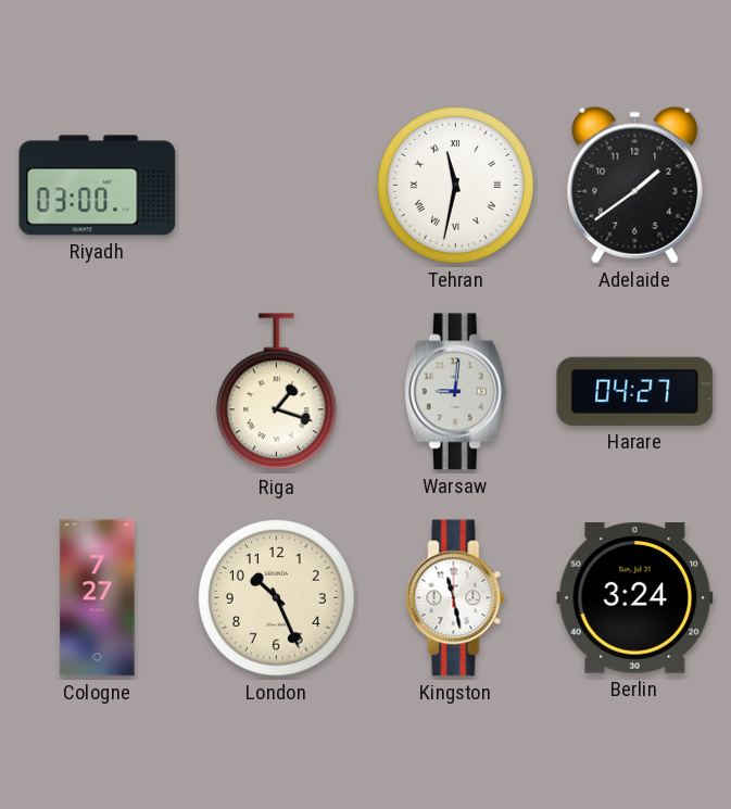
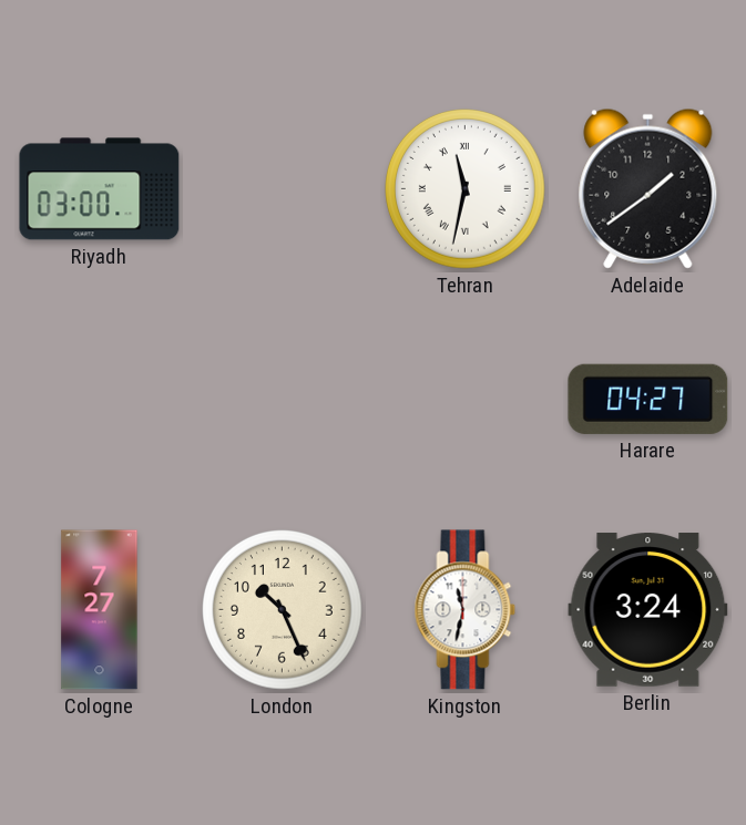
Riga: 1:18 -> none
Warsaw: 9:01 -> none
Kingston: 11:28 -> 11:32
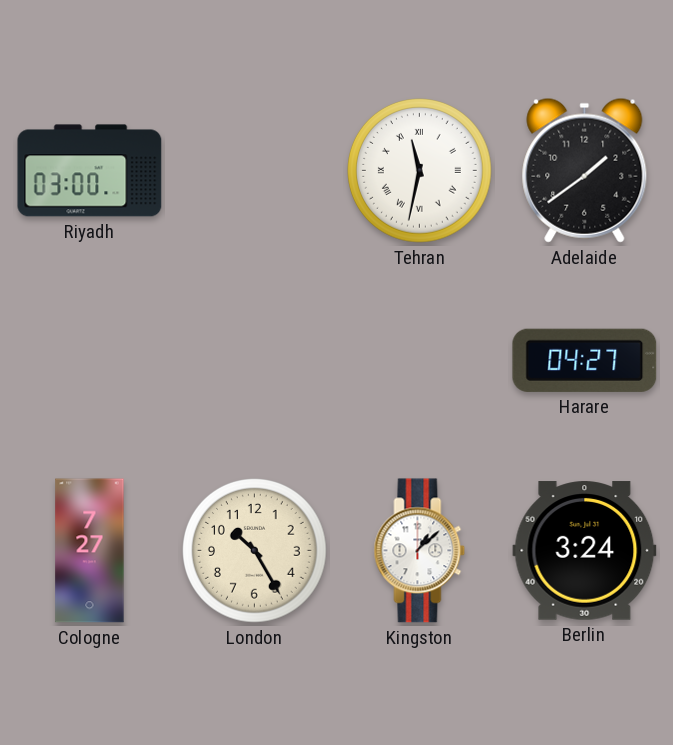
London: 10:26 -> 10:25
Kingston: 11:32 -> 1:08
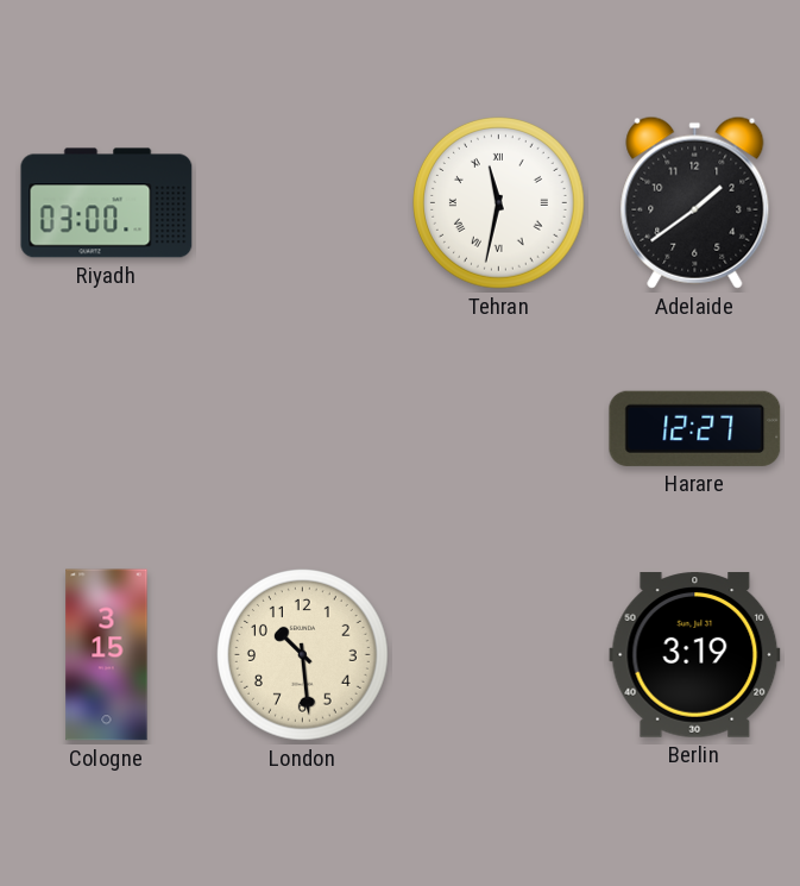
Harare: 04:27 -> 12:27
Cologne: 7:27 -> 3:15
London: 10:25 -> 10:29
Kingston: 1:08 -> none
Berlin: 3:24 -> 3:19
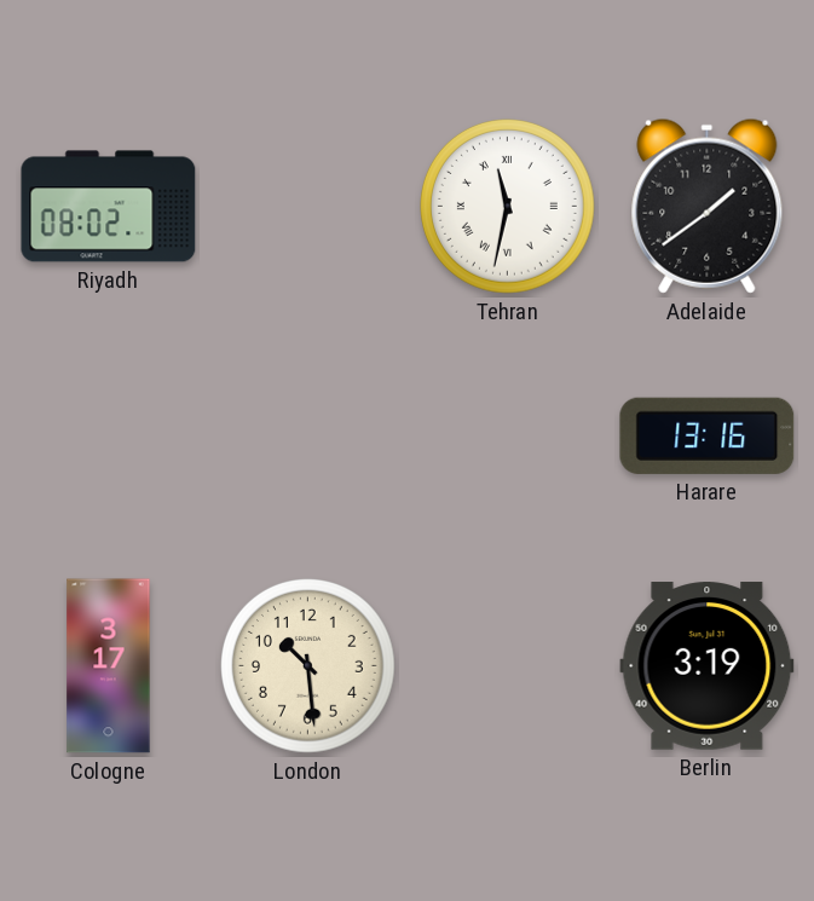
Riyadh: 03:00 -> 08:02
Harare: 12:27 -> 13:16
Cologne: 3:15 -> 3:17
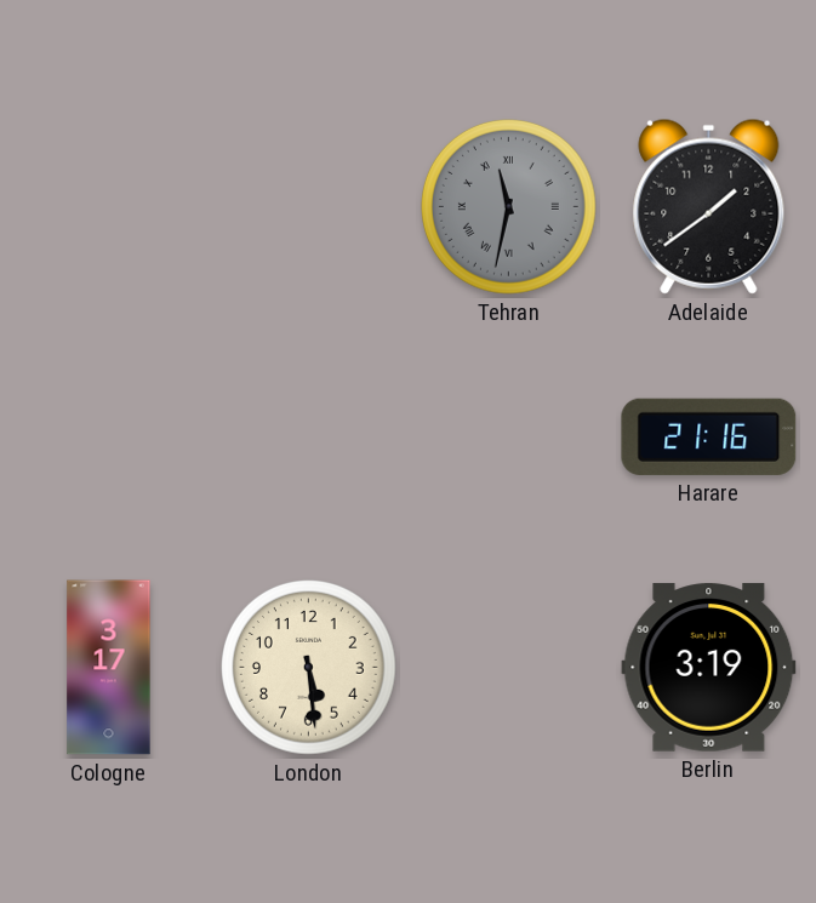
Riyadh: 08:02 -> none
Tehran dial: white -> grey
Harare: 13:16 -> 21:16
London: 10:29 -> 5:29
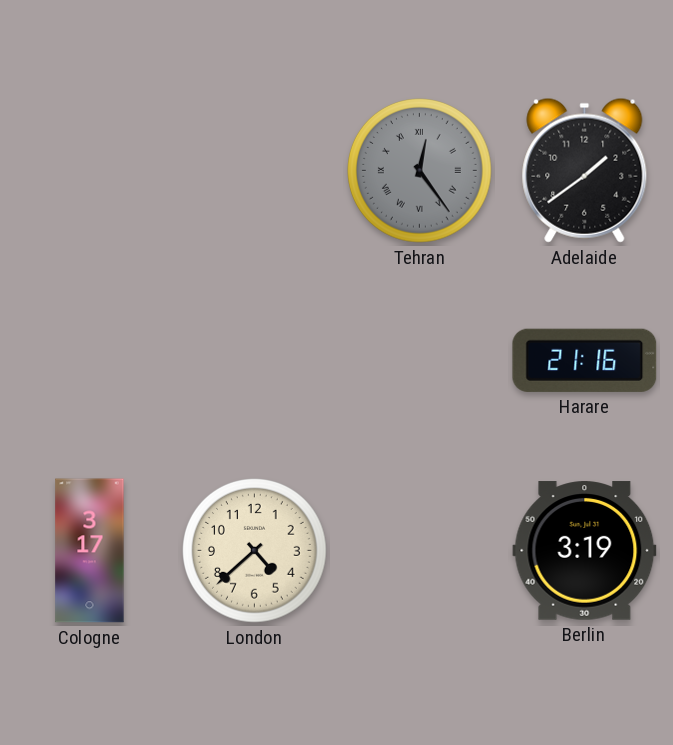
Tehran: 11:32 -> 12:24
London: 5:29 -> 4:38
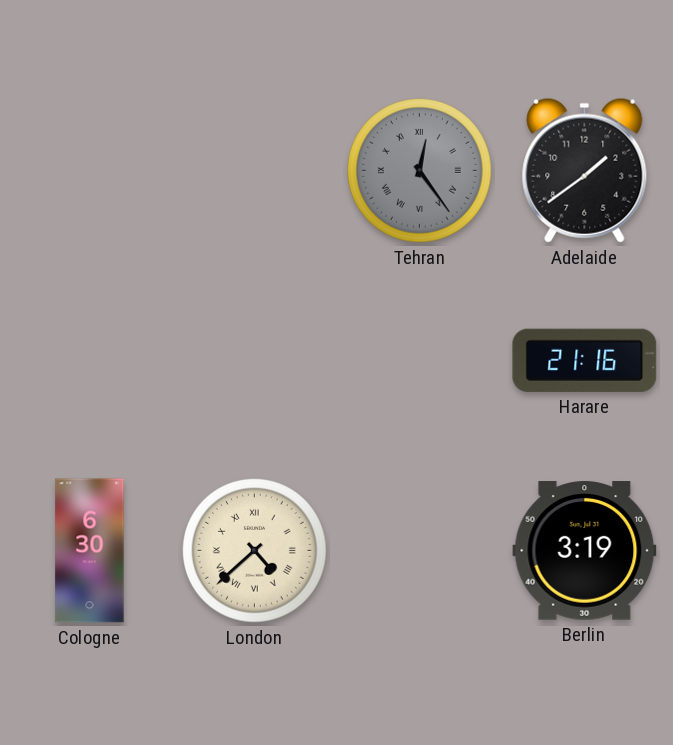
Cologne: 3:17 -> 6:30
London numerals: Arabic -> Roman
